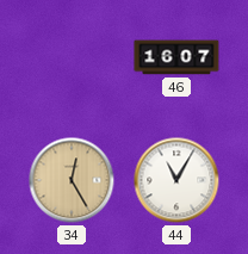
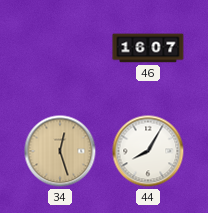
34: 12:25 -> 12:27
44: 11:05 -> 8:05
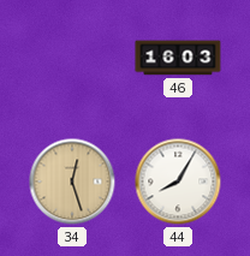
46: 16:07 -> 16:03
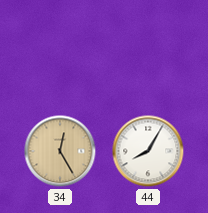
46: 16:03 -> none
34: 12:27 -> 12:25
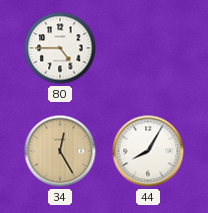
80: none -> 4:45
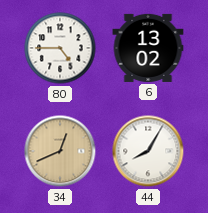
6: none -> 13:02
34: 12:25 -> 12:41
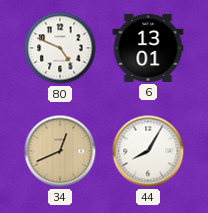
80: 4:45 -> 4:49
6: 13:02 -> 13:01
